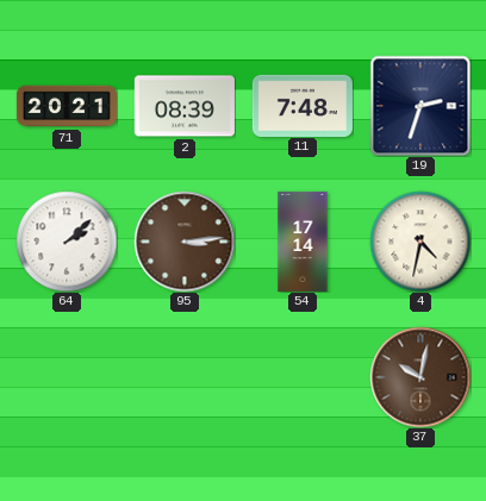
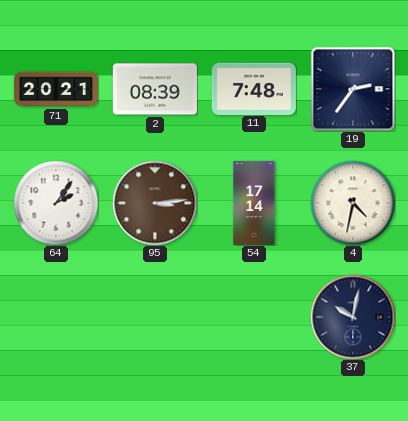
19: 2:33 -> 2:36
64: 2:08 -> 2:06
37 dial: brown -> navy
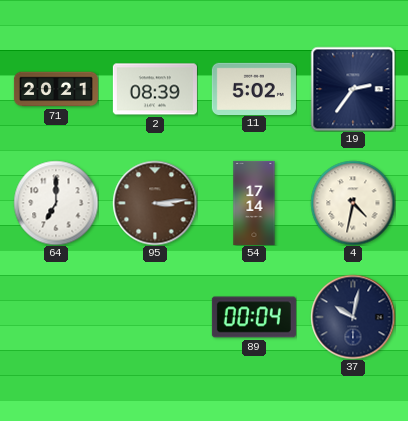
11: 7:48 -> 5:02
64: 2:06 -> 7:00
89: none -> 00:04
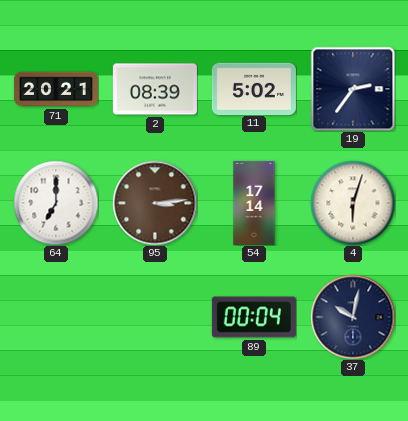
4: 4:32 -> 6:03
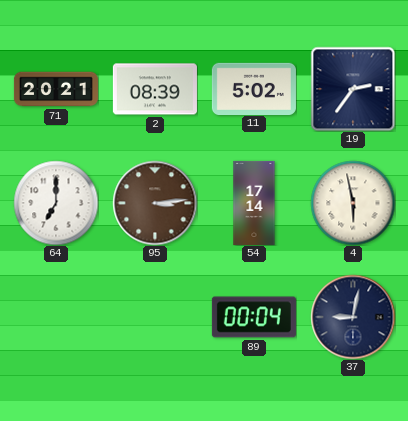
4: 6:03 -> 5:58
37: 10:02 -> 9:02
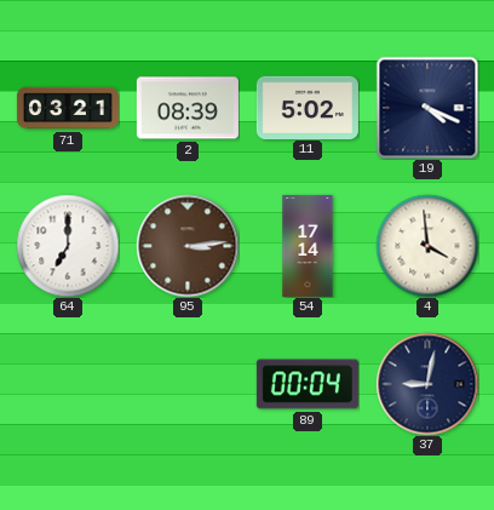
71: 20:21 -> 03:21
19: 2:36 -> 4:19
4: 5:58 -> 3:59
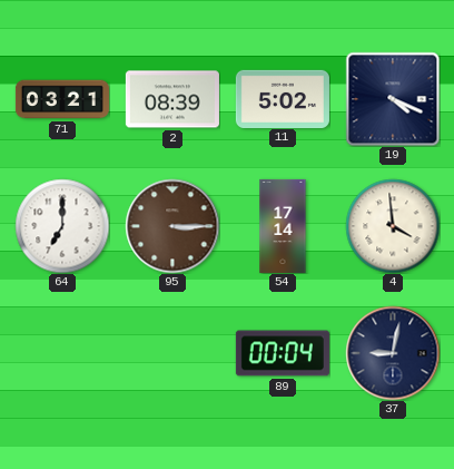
95: 3:14 -> 3:15
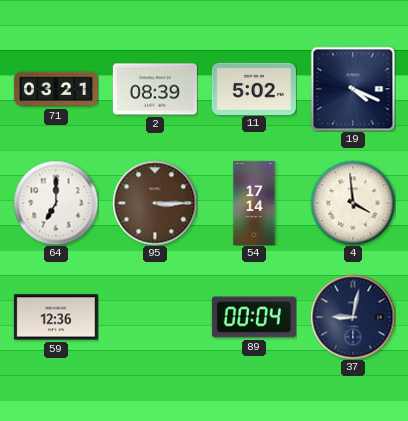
59: none -> 12:36
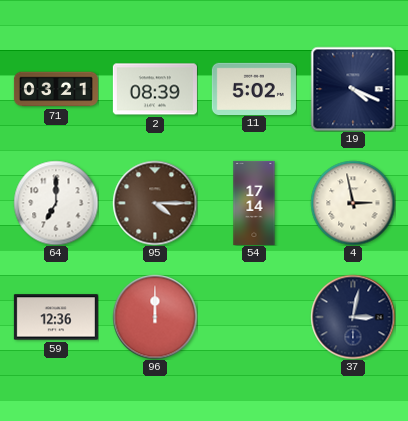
95: 3:15 -> 4:15
4: 3:59 -> 2:58
96: none -> 12:00
89: 00:04 -> none
37: 9:02 -> 3:02
